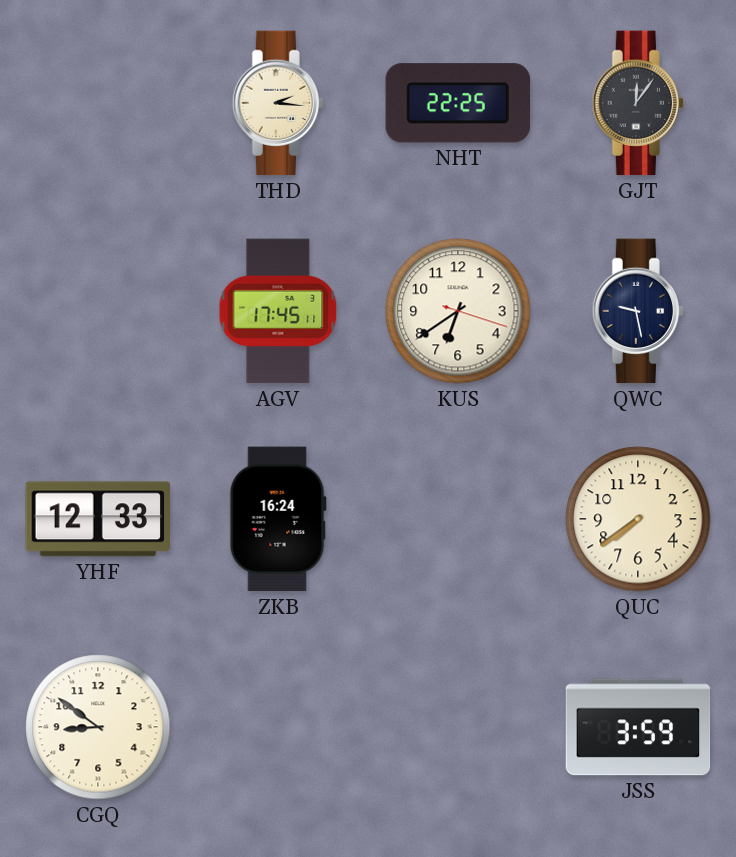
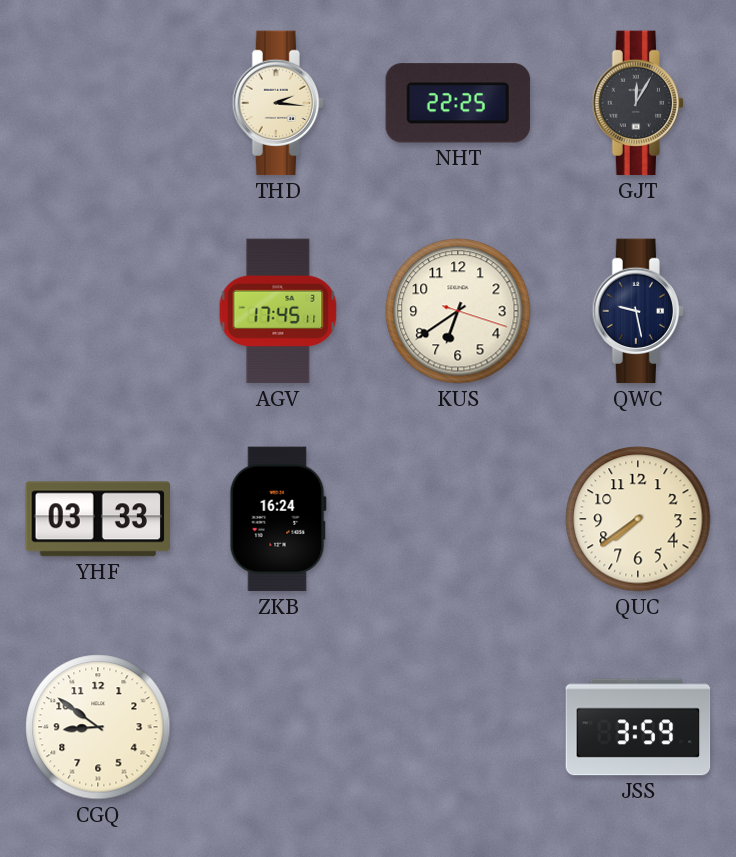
GJT: 12:06 -> 12:05
YHF: 12:33 -> 03:33
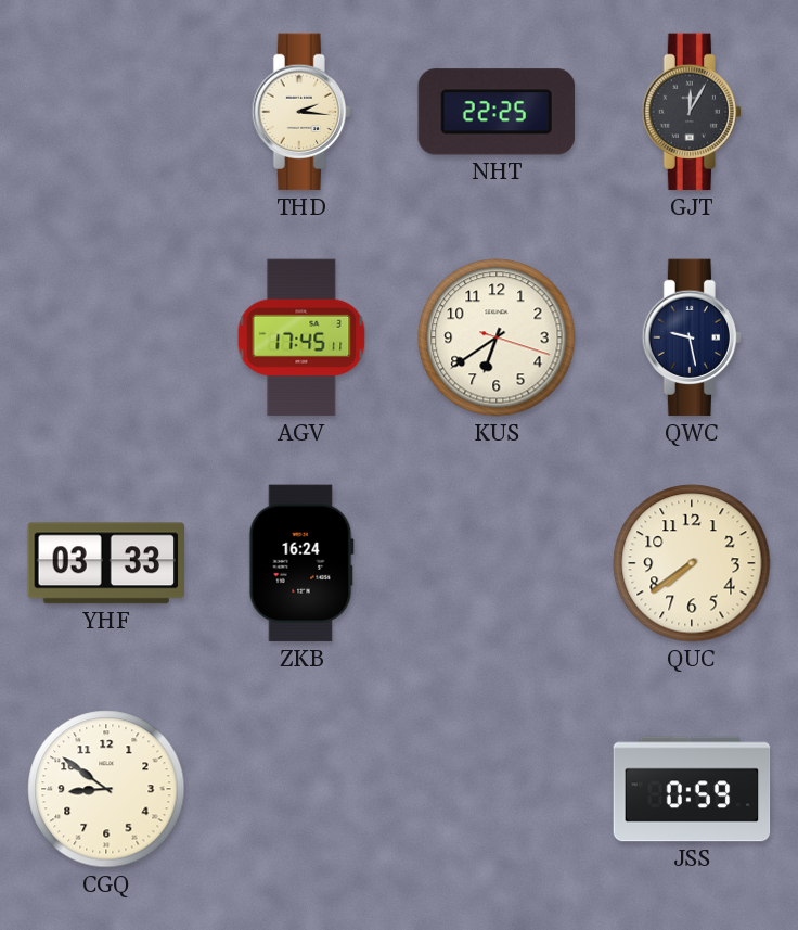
JSS: 3:59 -> 0:59
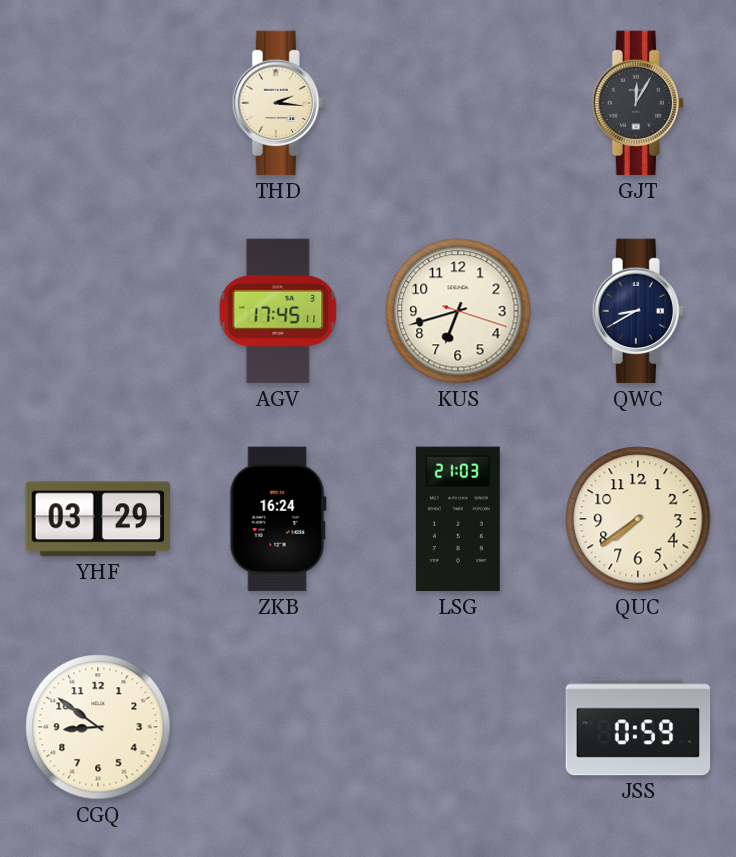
NHT: 22:25 -> none
KUS: 6:39 -> 6:42
QWC: 9:28 -> 8:40
YHF: 03:33 -> 03:29
LSG: none -> 21:03
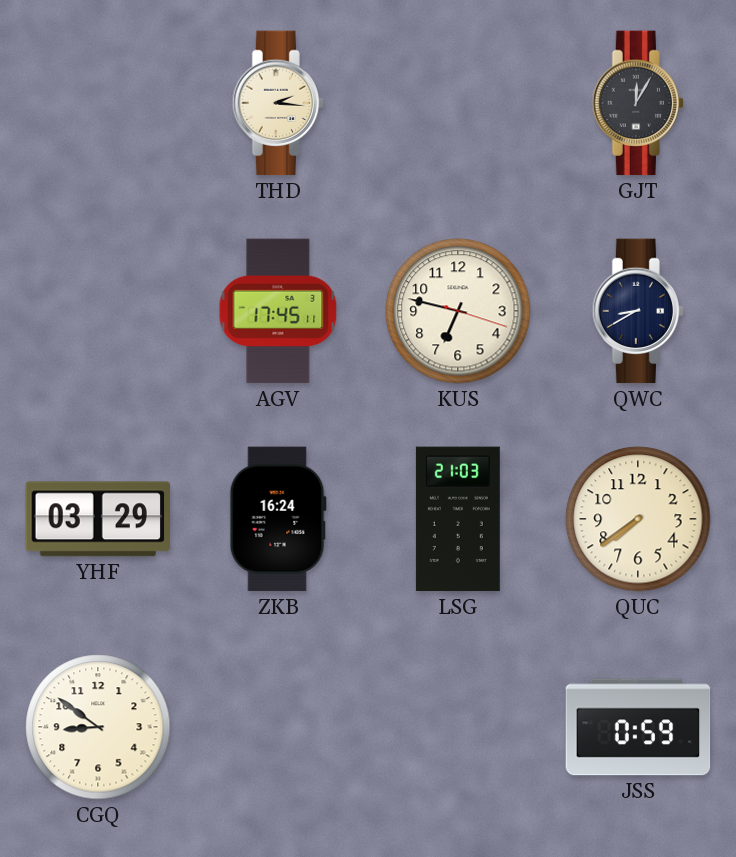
KUS: 6:42 -> 6:47
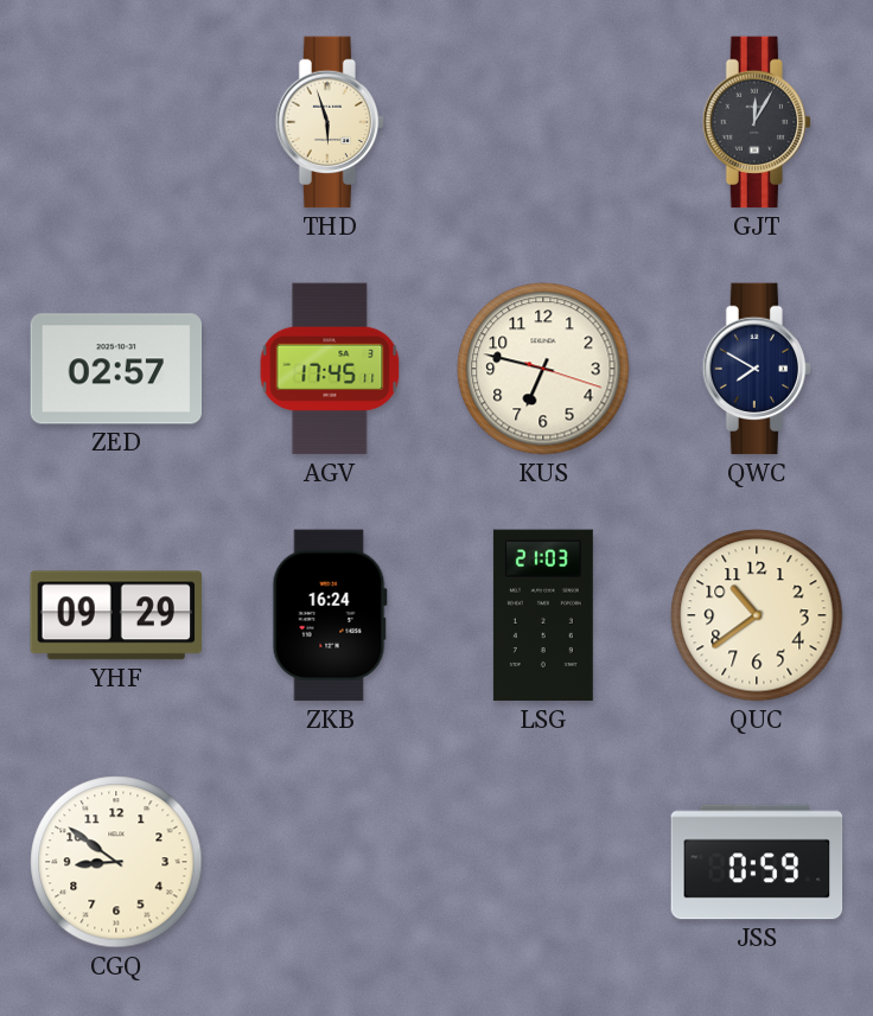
THD: 2:16 -> 5:57
ZED: none -> 02:57
QWC: 8:40 -> 7:50
YHF: 03:29 -> 09:29
QUC: 7:39 -> 10:39
